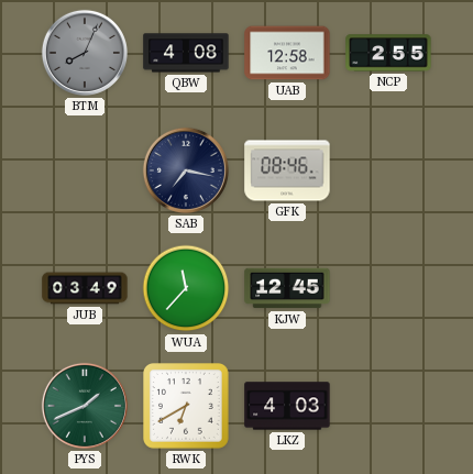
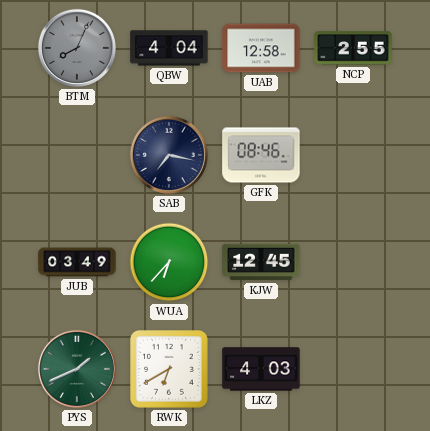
QBW: 4:08 -> 4:04
WUA: 11:37 -> 6:37
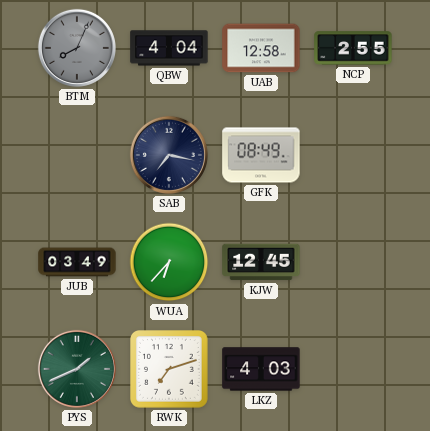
GFK: 08:46 -> 08:49
RWK: 6:40 -> 7:12
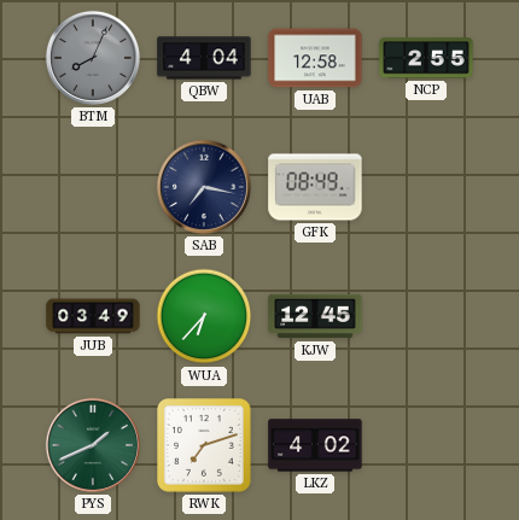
LKZ: 4:03 -> 4:02
